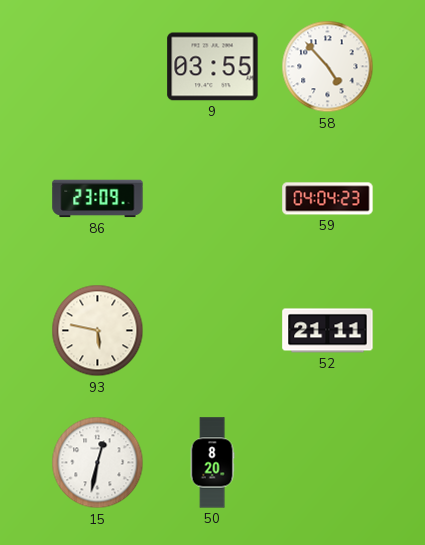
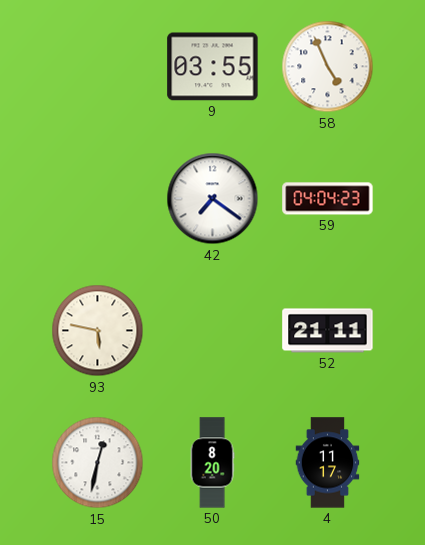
58: 4:53 -> 4:56
86: 23:09 -> none
42: none -> 7:21
4: none -> 11:17
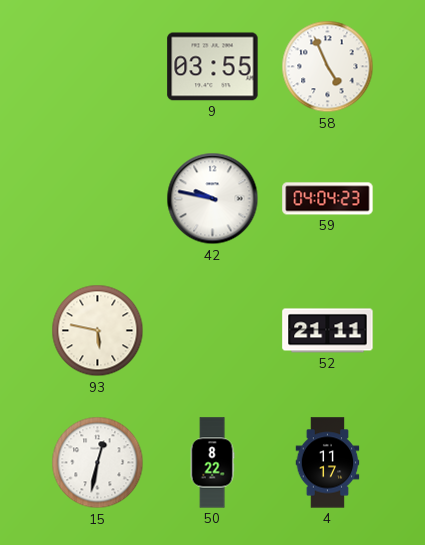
42: 7:21 -> 9:47
50: 8:20 -> 8:22
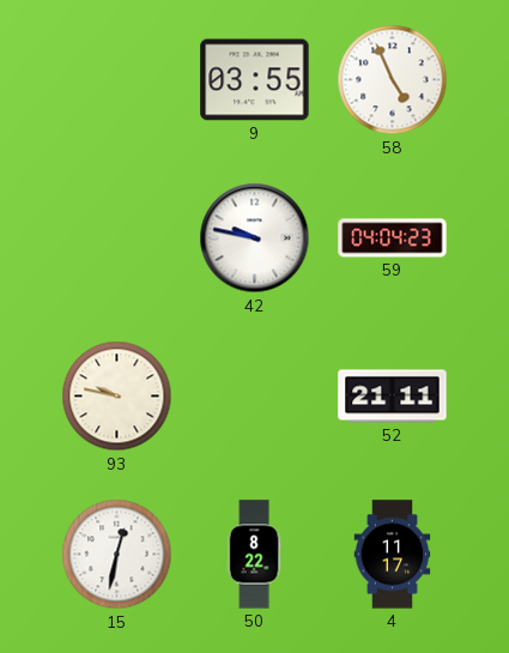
93: 5:47 -> 9:47
